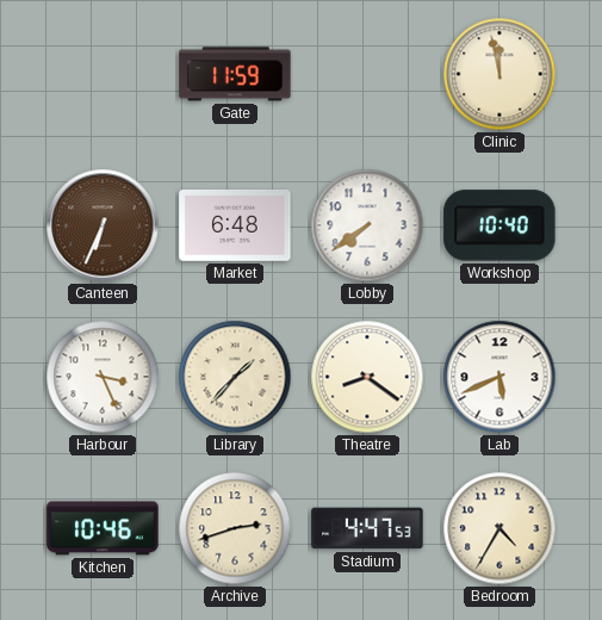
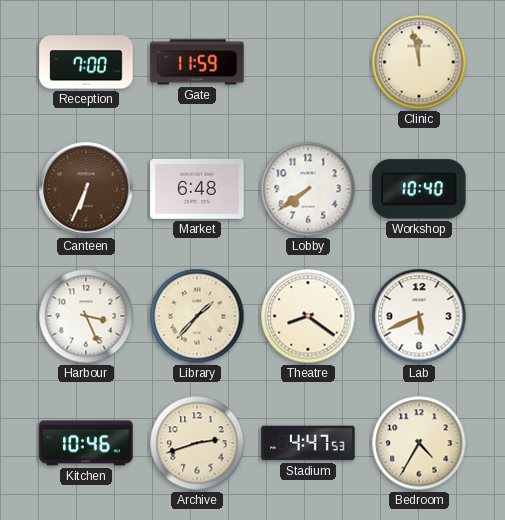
Reception: none -> 7:00
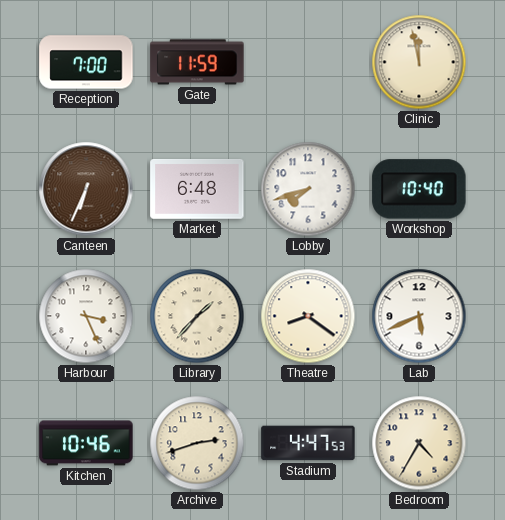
Lobby: 7:39 -> 7:42
